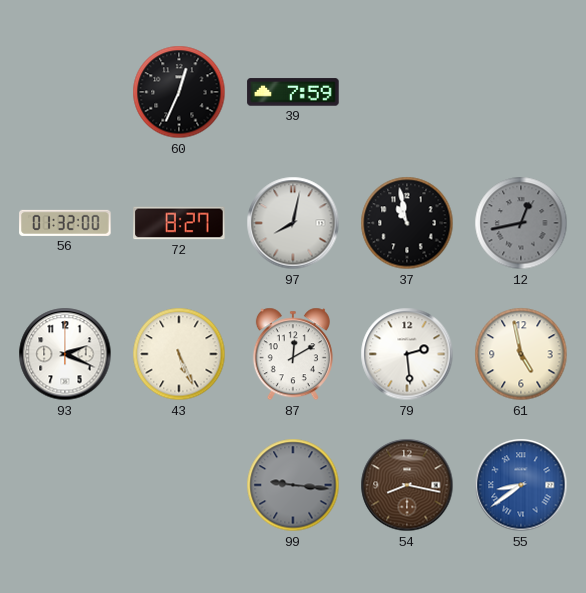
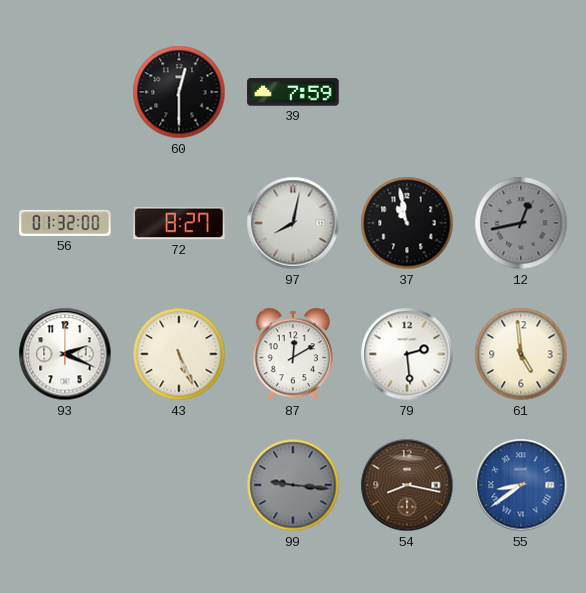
60: 12:34 -> 12:30
61: 4:58 -> 4:59
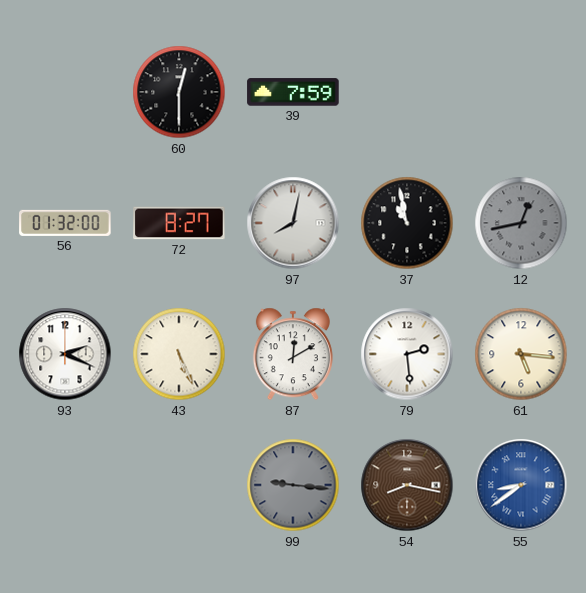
61: 4:59 -> 5:16
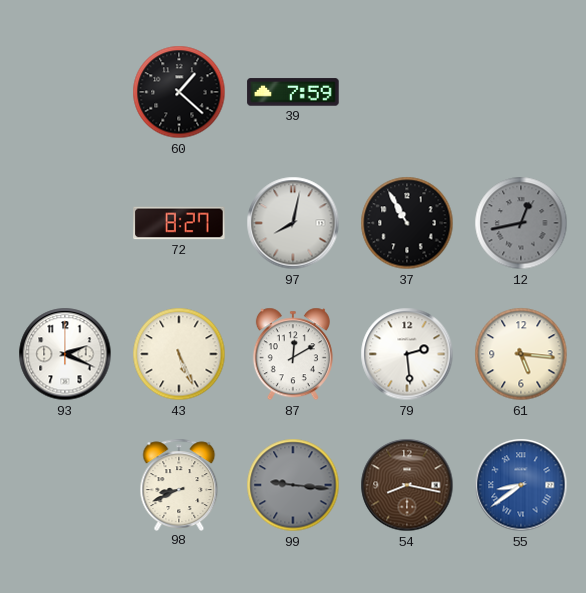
60: 12:30 -> 1:22
56: 01:32 -> none
37: 10:58 -> 10:55
98: none -> 8:41
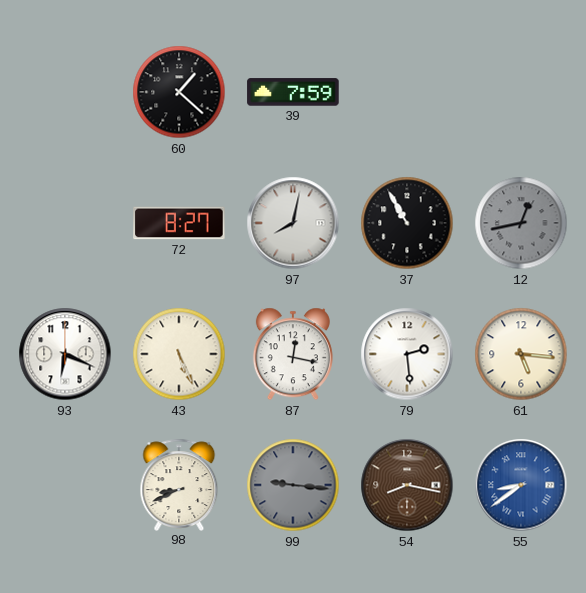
93: 2:19 -> 6:19
87: 12:10 -> 12:17
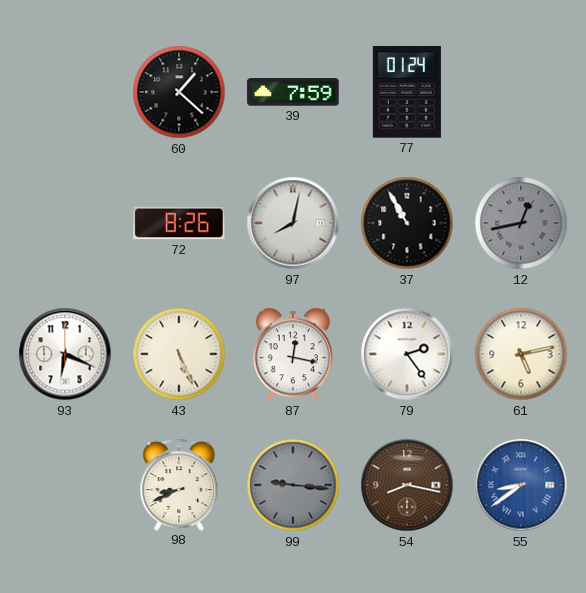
77: none -> 01:24
72: 8:27 -> 8:26
79: 2:29 -> 2:24
61: 5:16 -> 5:13
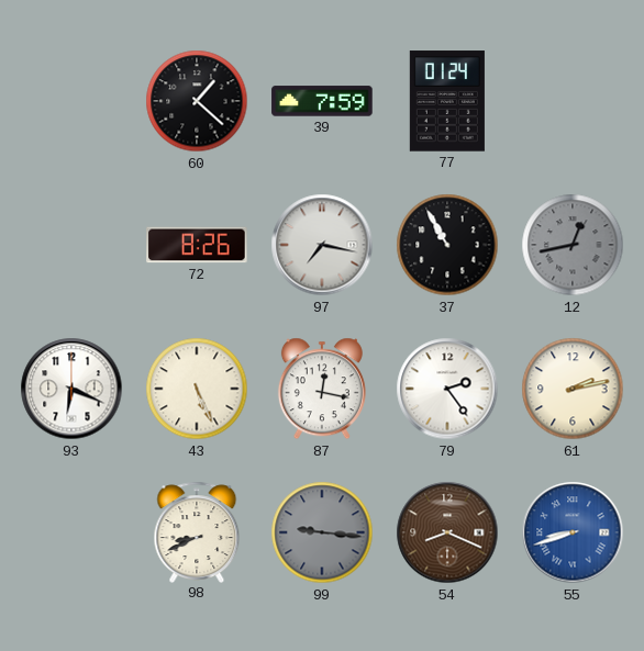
97: 8:02 -> 7:17
61: 5:13 -> 2:13
54: 8:17 -> 8:19
55: 8:39 -> 8:42
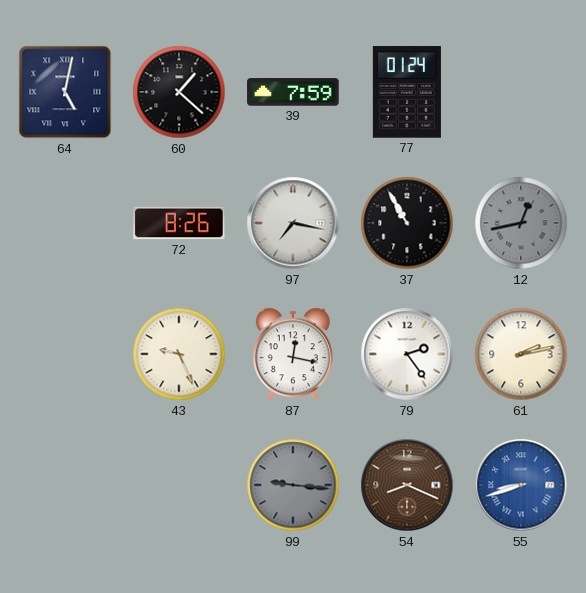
64: none -> 5:02
93: 6:19 -> none
43: 5:26 -> 9:26
98: 8:41 -> none
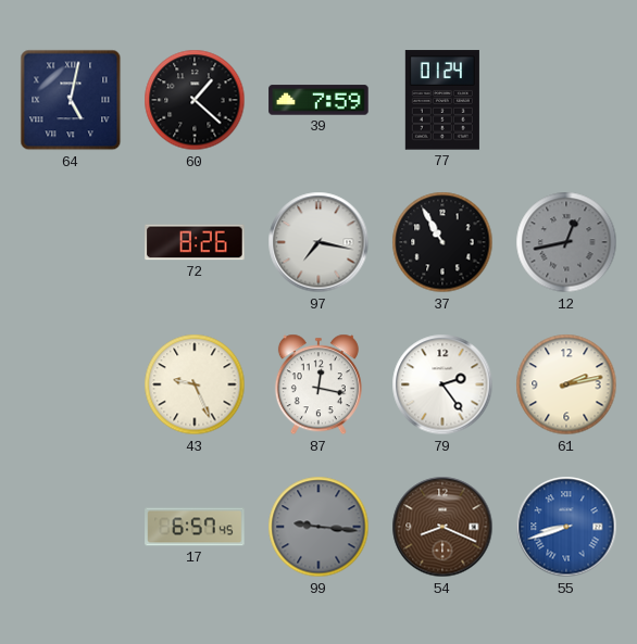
17: none -> 6:57
